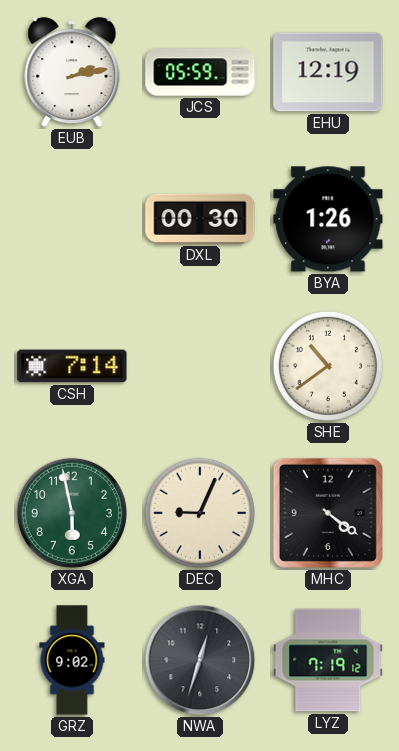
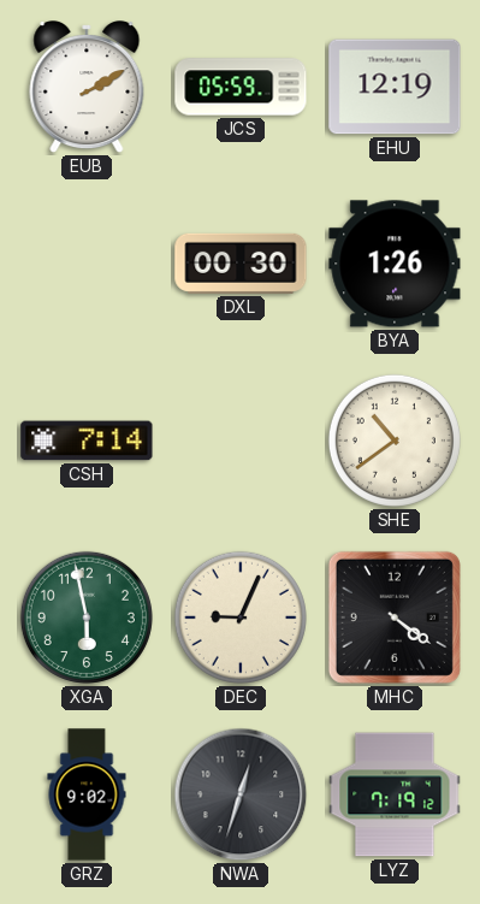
EUB: 2:13 -> 2:10
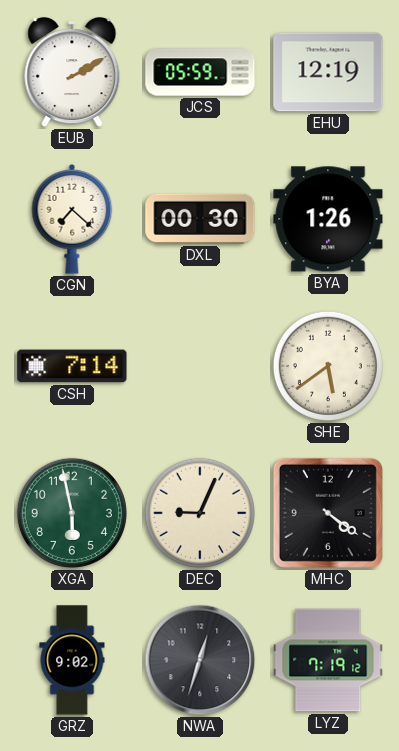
CGN: none -> 7:22
SHE: 10:39 -> 5:39
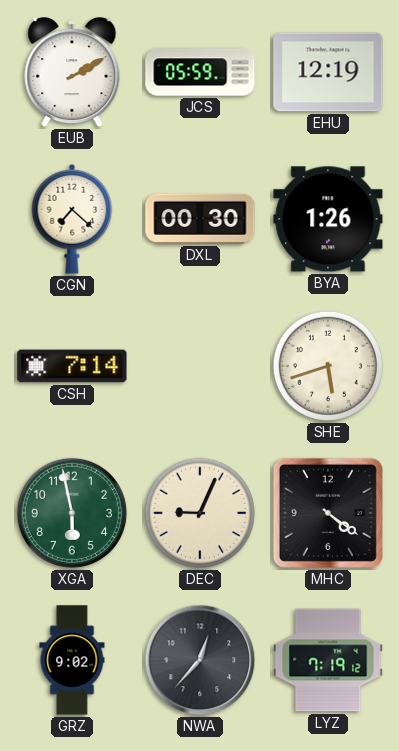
SHE: 5:39 -> 5:42
NWA: 12:33 -> 12:37
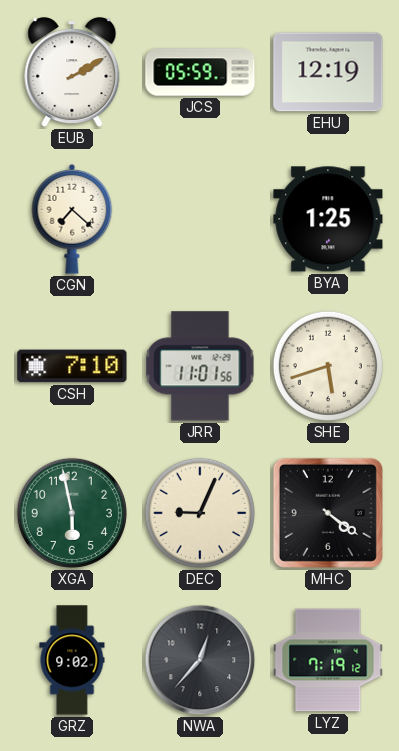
DXL: 00:30 -> none
BYA: 1:26 -> 1:25
CSH: 7:14 -> 7:10
JRR: none -> 11:01
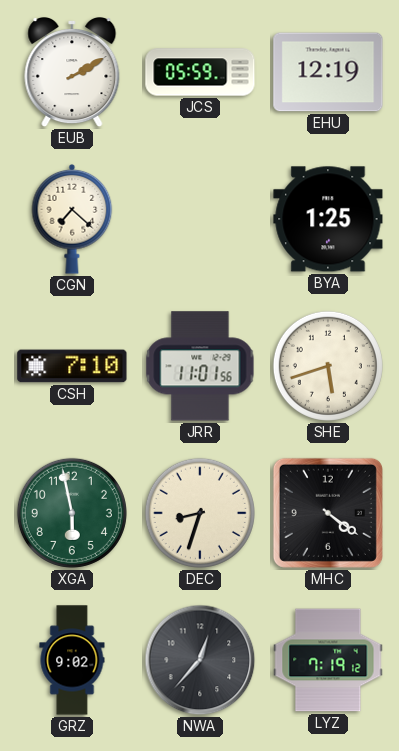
DEC: 9:04 -> 8:33
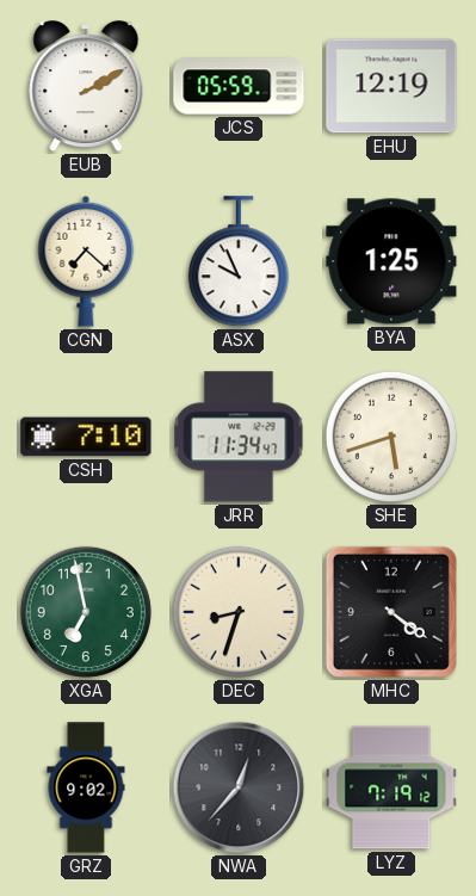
ASX: none -> 9:56
JRR: 11:01 -> 11:34
XGA: 5:58 -> 6:58
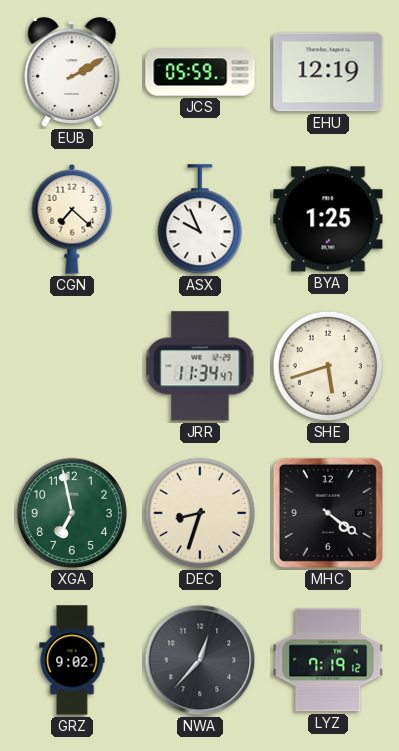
CSH: 7:10 -> none
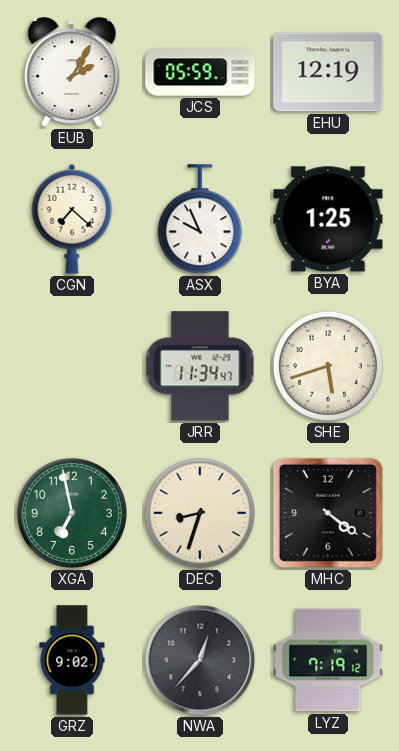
EUB: 2:10 -> 2:05
